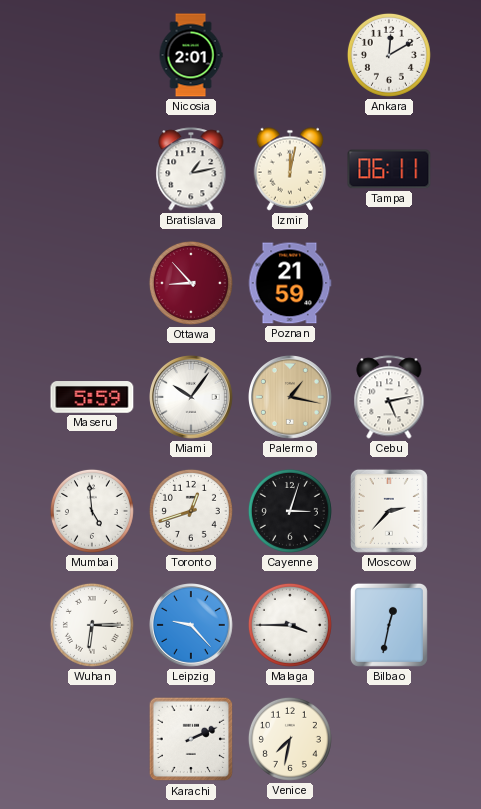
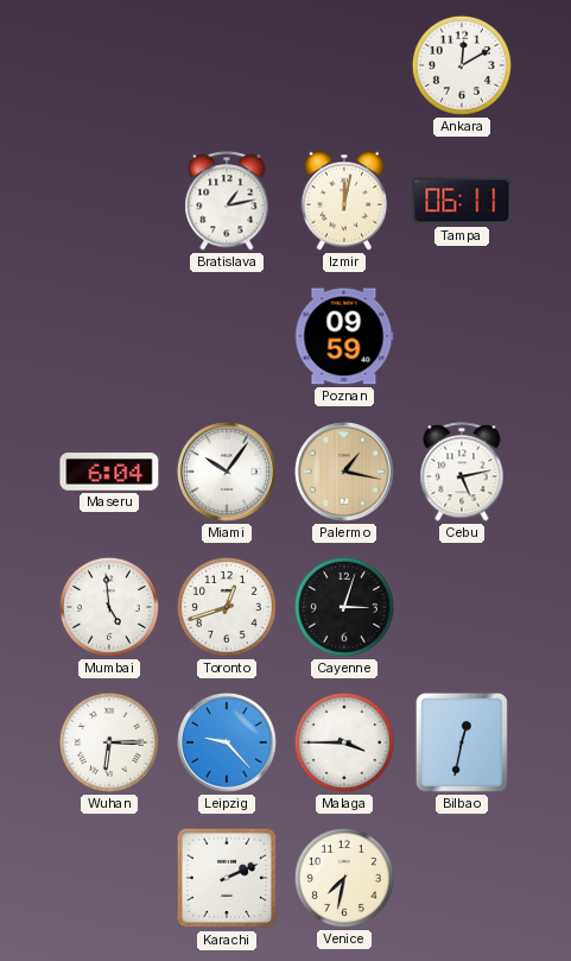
Nicosia: 2:01 -> none
Ottawa: 8:53 -> none
Poznan: 21:59 -> 09:59
Maseru: 5:59 -> 6:04
Moscow: 2:37 -> none
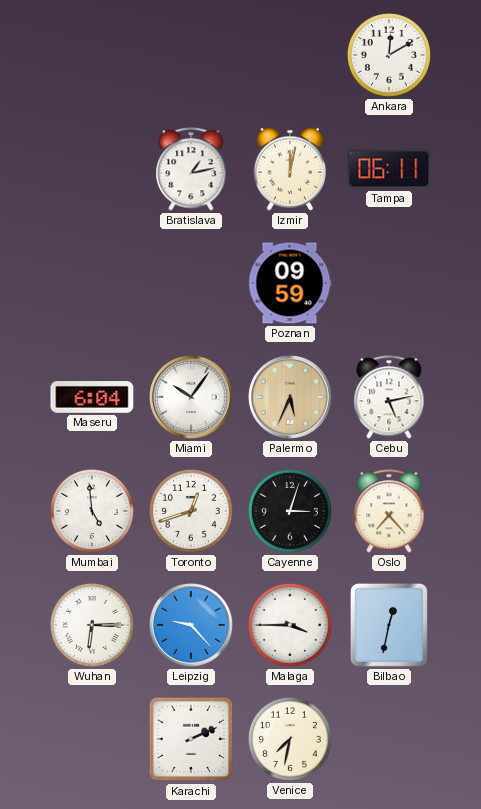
Palermo: 1:17 -> 5:34
Oslo: none -> 7:23
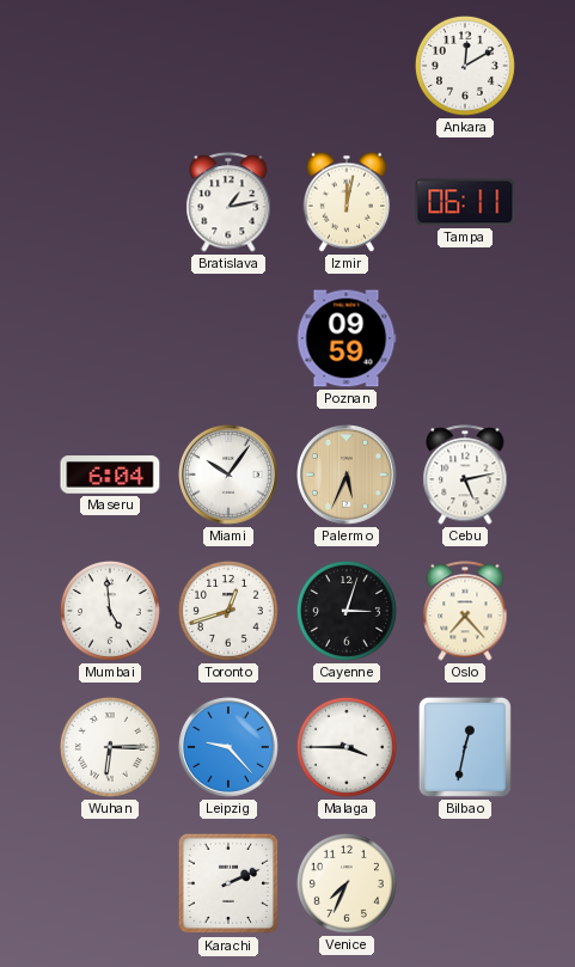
Venice: 7:32 -> 7:34
